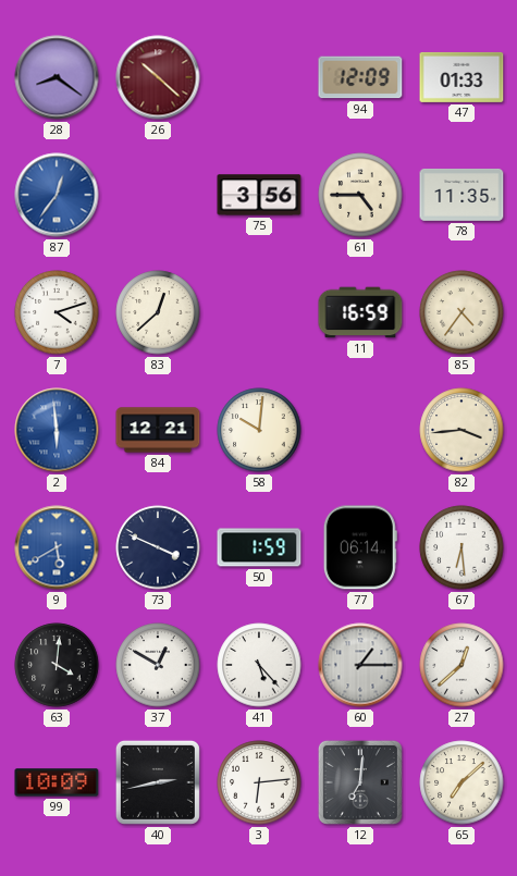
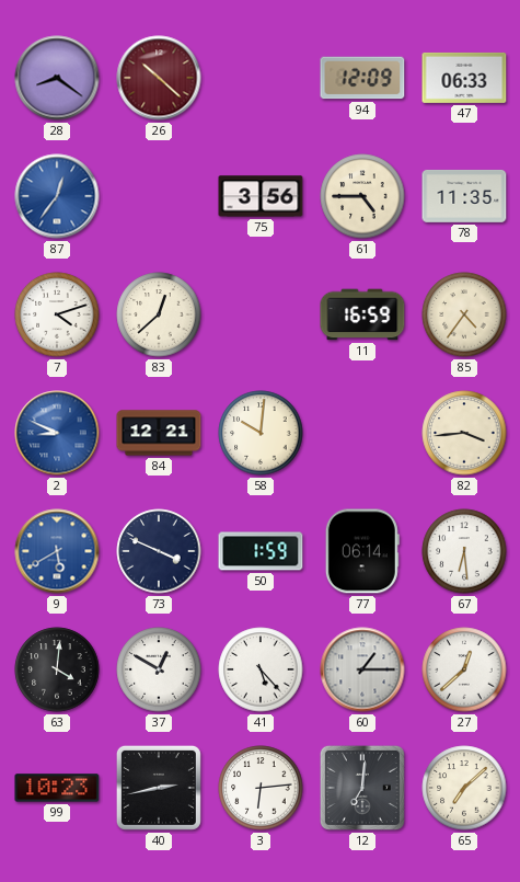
47: 01:33 -> 06:33
2: 5:59 -> 8:49
99: 10:09 -> 10:23
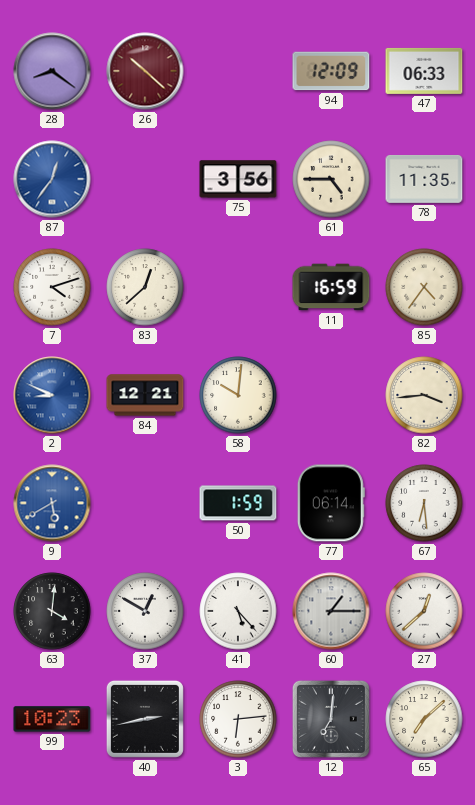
73: 3:49 -> none
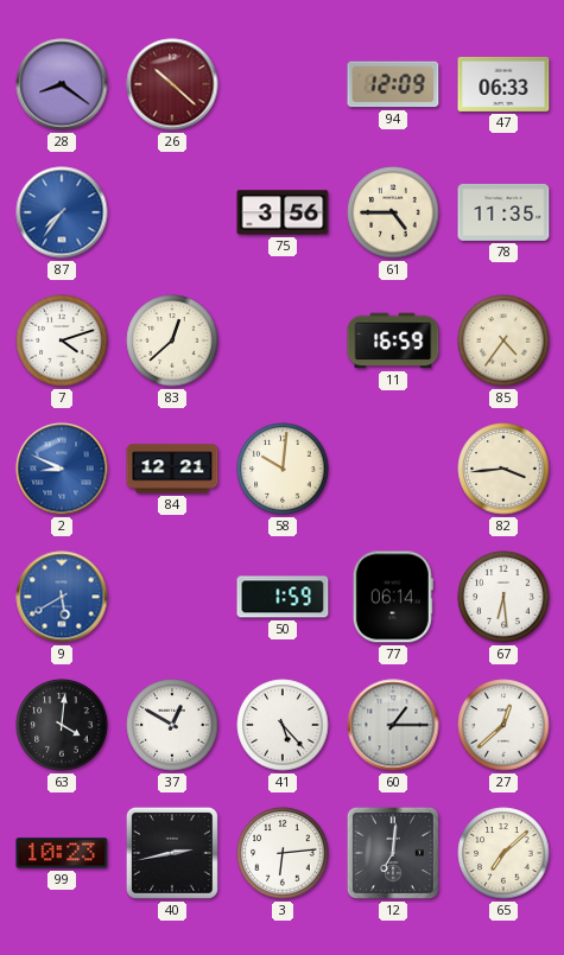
87: 12:36 -> 7:36
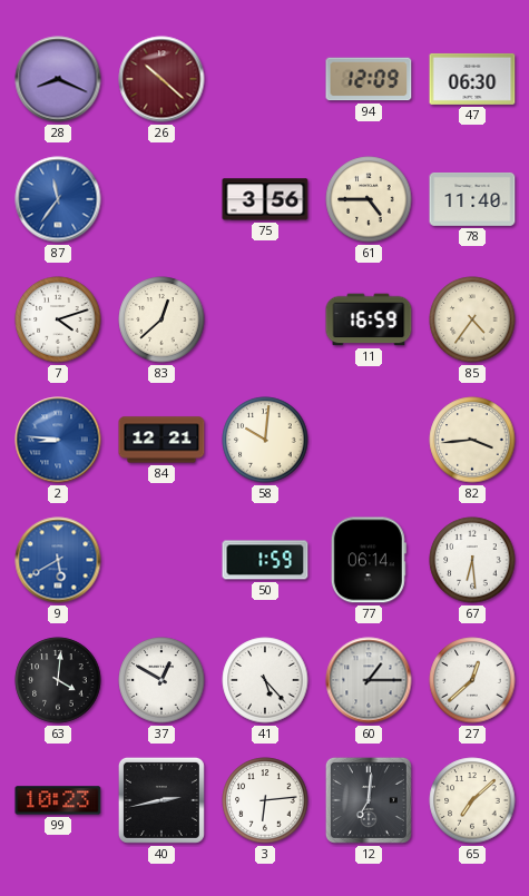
28: 8:21 -> 8:19
47: 06:33 -> 06:30
87: 7:36 -> 11:36
78: 11:35 -> 11:40
2: 8:49 -> 8:46
